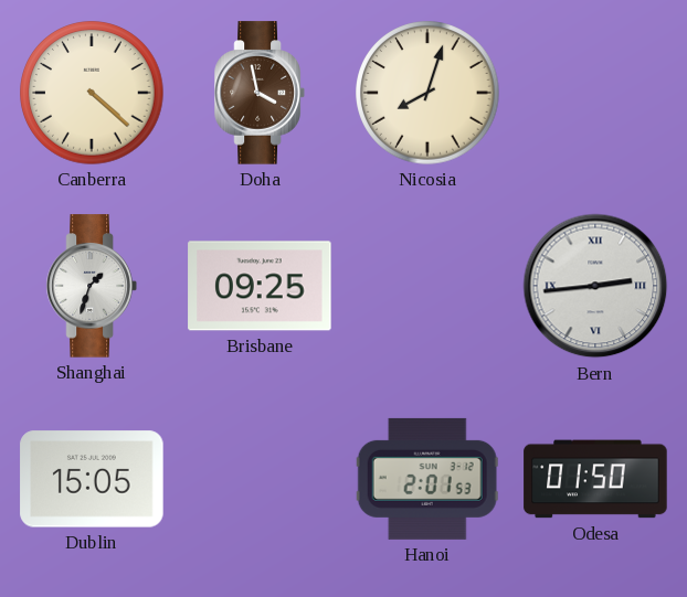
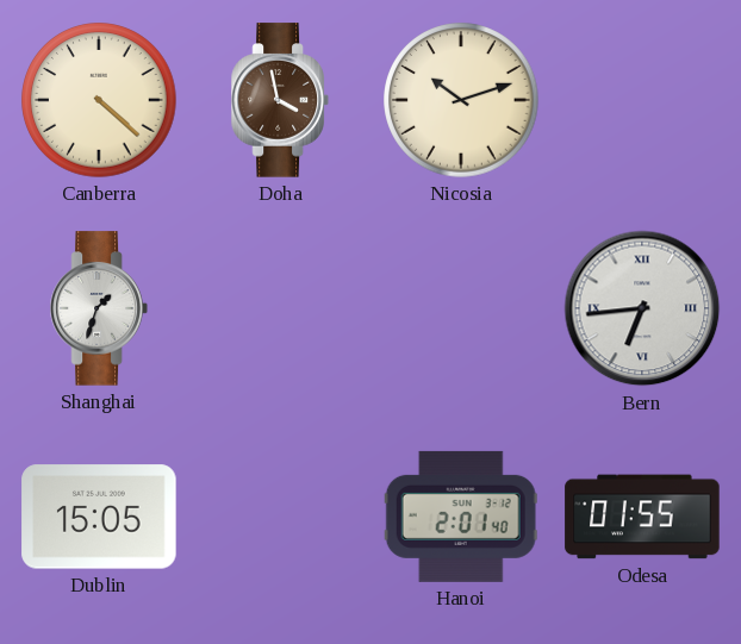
Nicosia: 8:03 -> 10:12
Brisbane: 09:25 -> none
Bern: 2:44 -> 6:44
Hanoi: 2:01:53 -> 2:01:40
Odesa: 01:50 -> 01:55
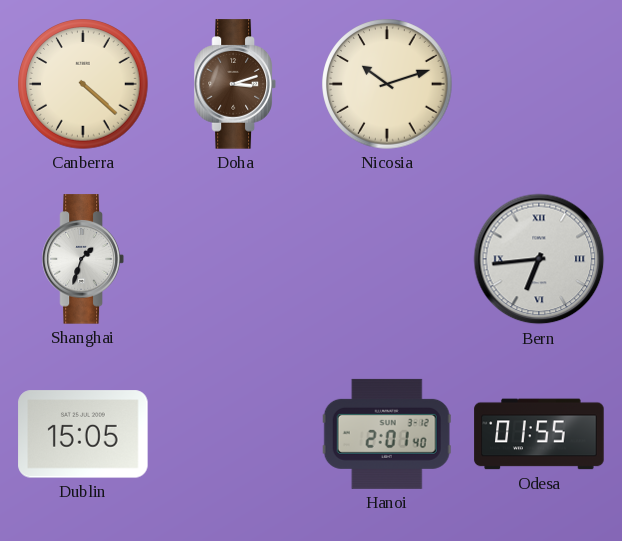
Doha: 3:58 -> 3:12
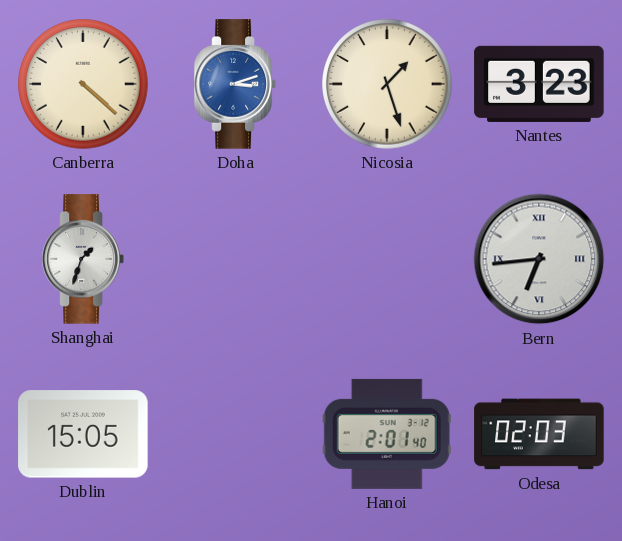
Doha dial: brown -> blue
Nicosia: 10:12 -> 1:27
Nantes: none -> 3:23
Odesa: 01:55 -> 02:03
